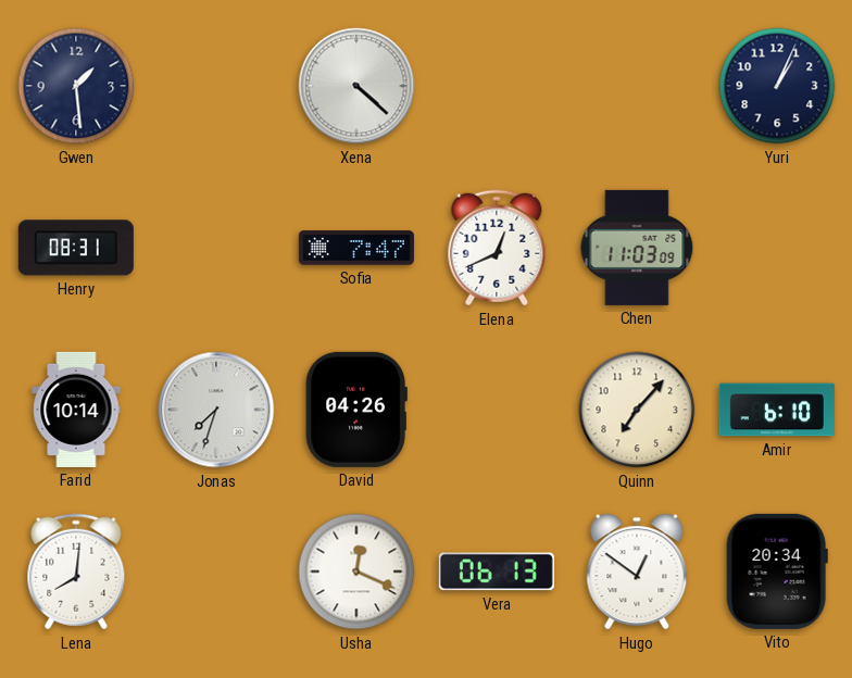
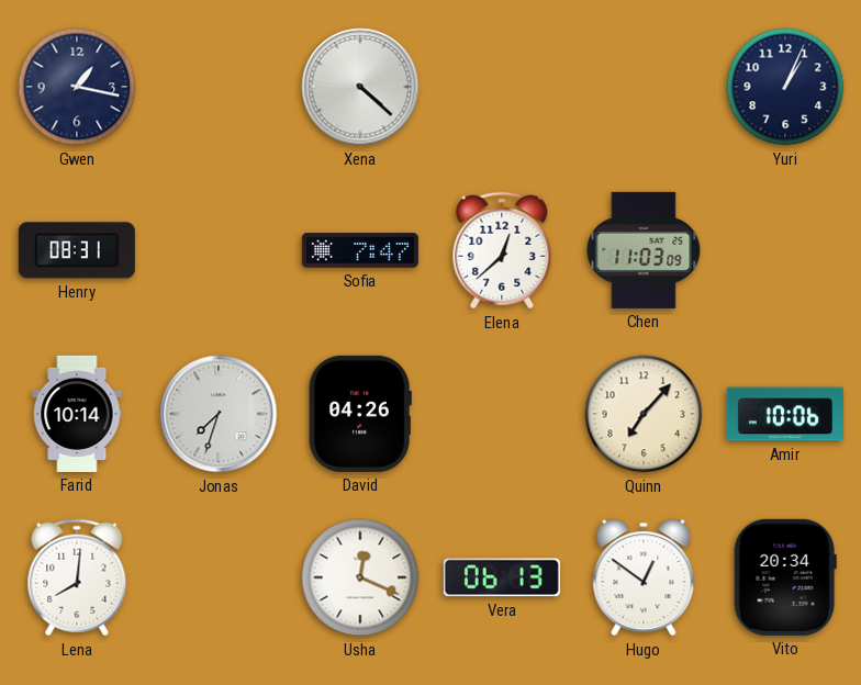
Gwen: 1:29 -> 1:17
Elena: 12:41 -> 12:38
Amir: 6:10 -> 10:06
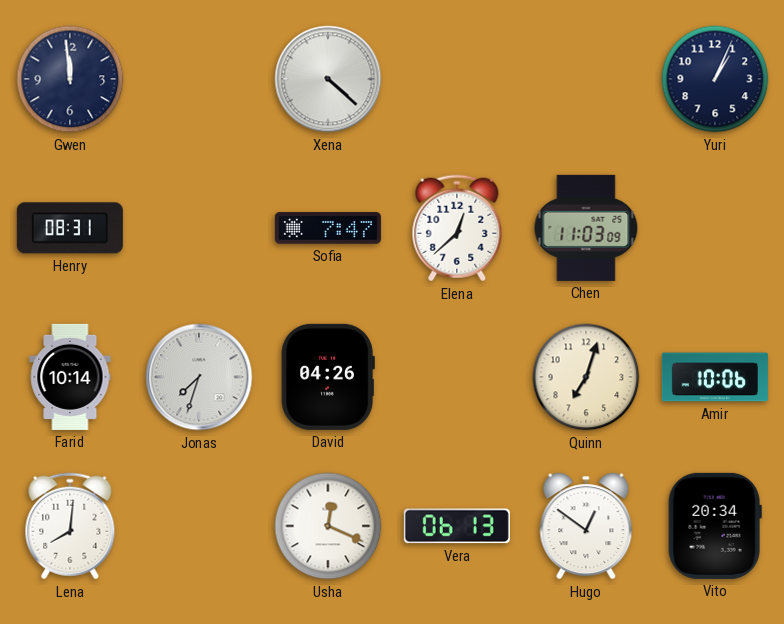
Gwen: 1:17 -> 11:59
Quinn: 7:07 -> 7:03
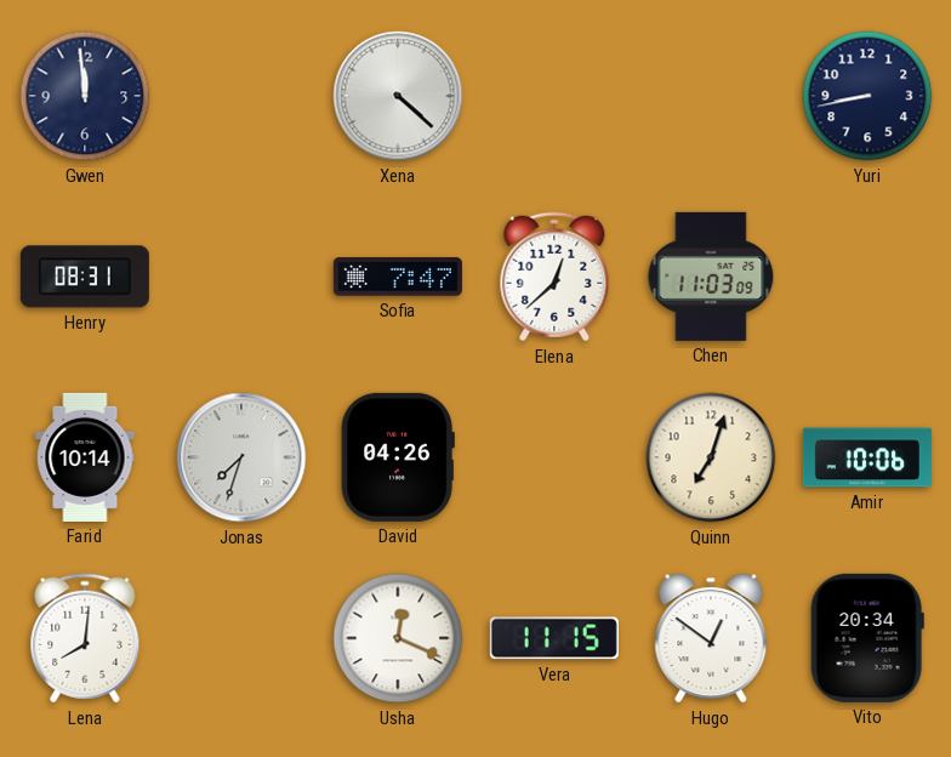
Yuri: 1:04 -> 8:43
Vera: 06:13 -> 11:15
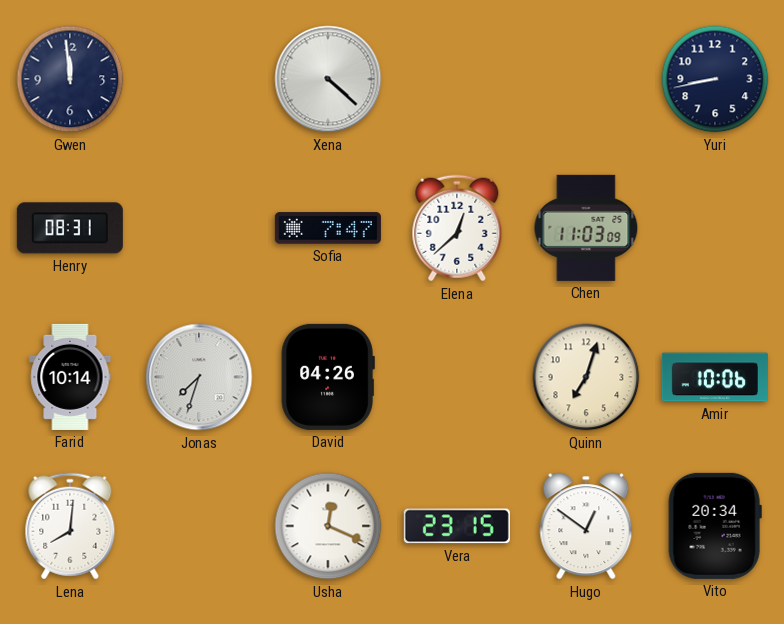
Vera: 11:15 -> 23:15
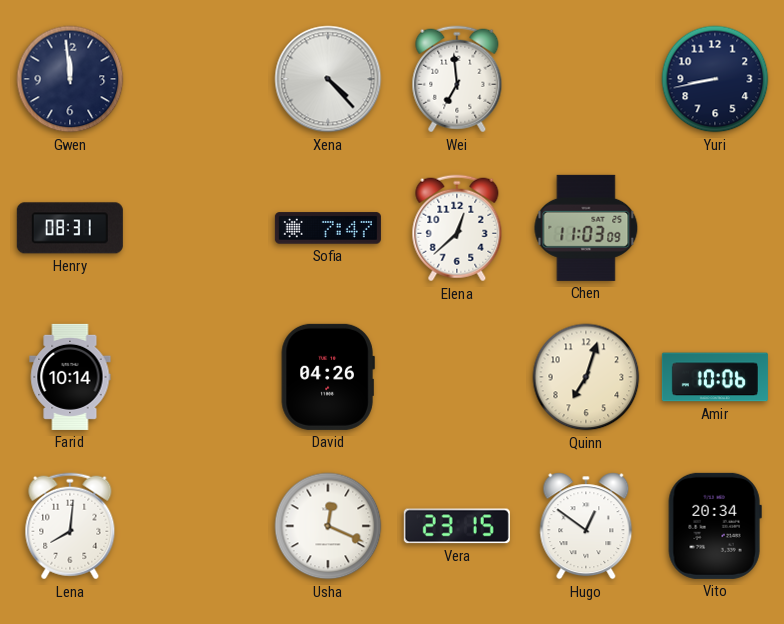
Xena: 4:22 -> 4:23
Wei: none -> 6:59
Jonas: 7:33 -> none
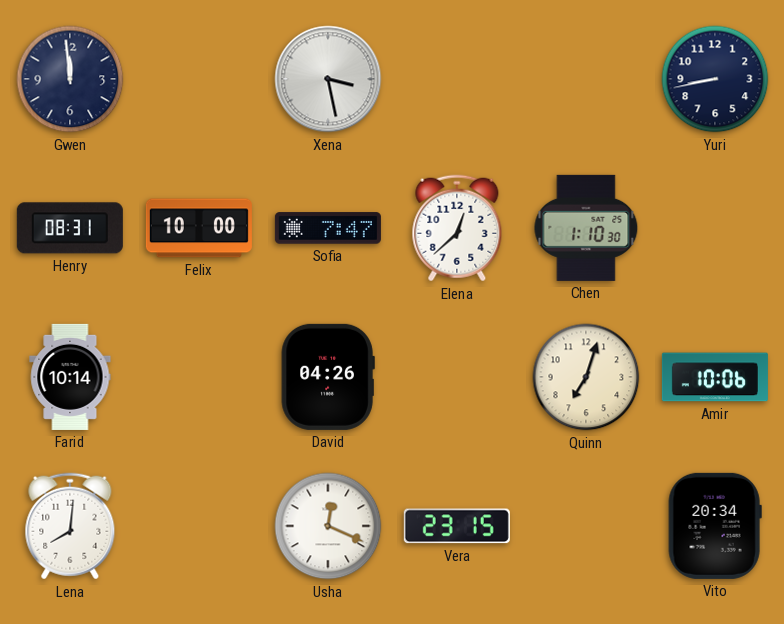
Xena: 4:23 -> 3:28
Wei: 6:59 -> none
Felix: none -> 10:00
Chen: 11:03 -> 1:10
Hugo: 12:51 -> none
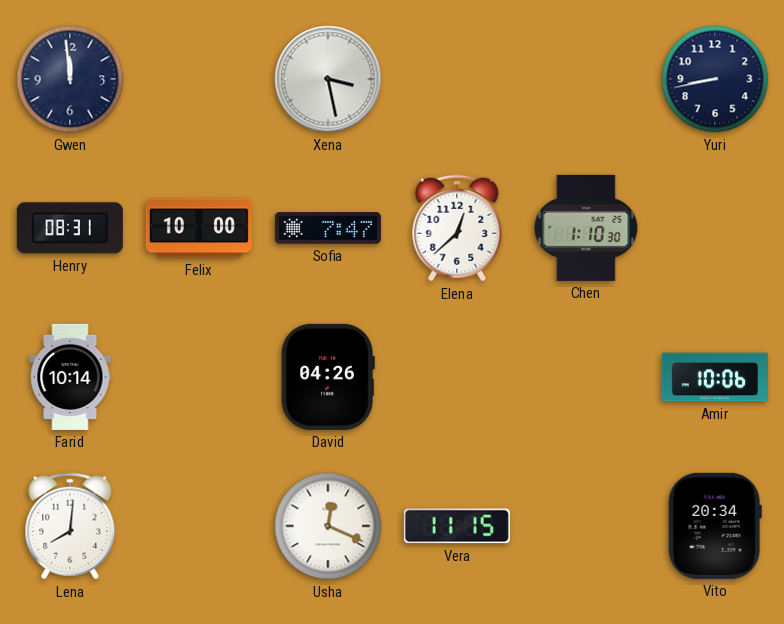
Quinn: 7:03 -> none
Vera: 23:15 -> 11:15
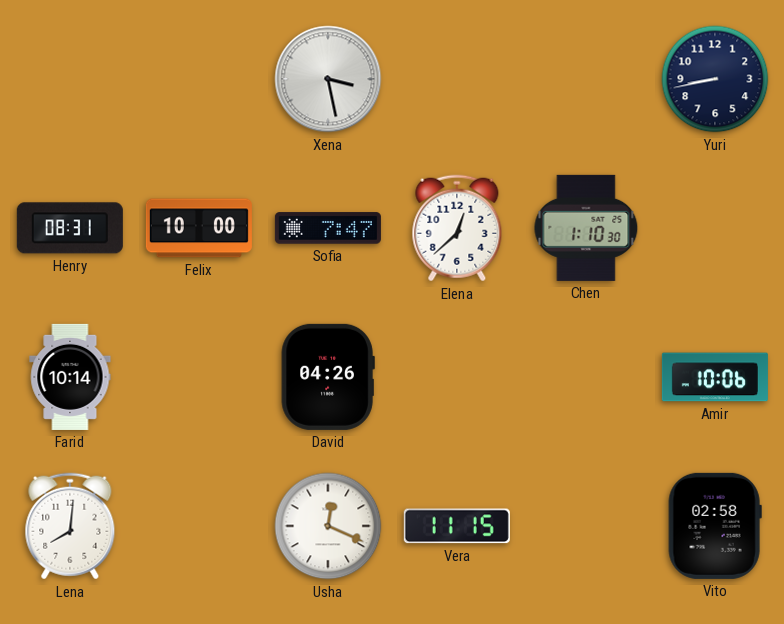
Gwen: 11:59 -> none
Vito: 20:34 -> 02:58
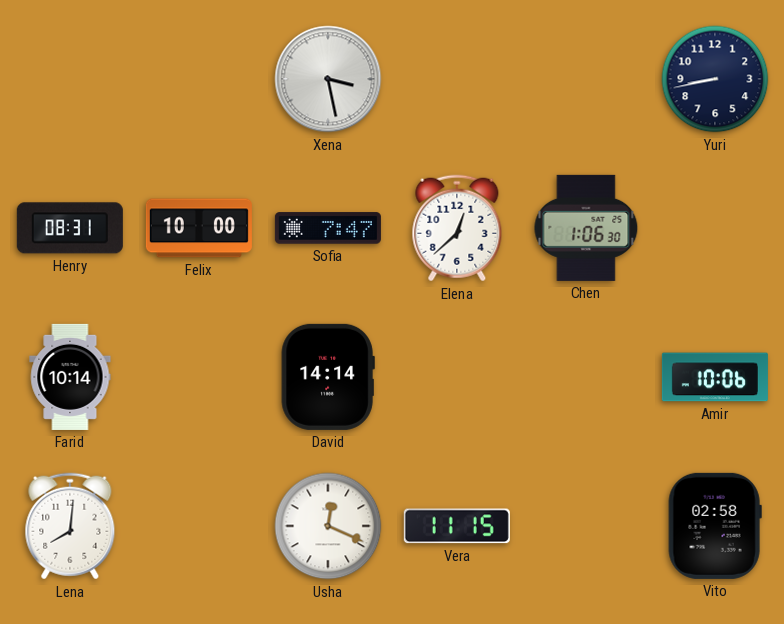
Chen: 1:10 -> 1:06
David: 04:26 -> 14:14
